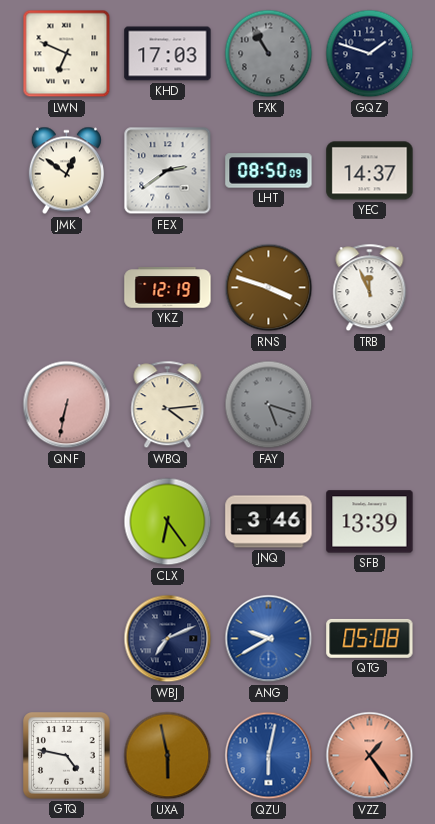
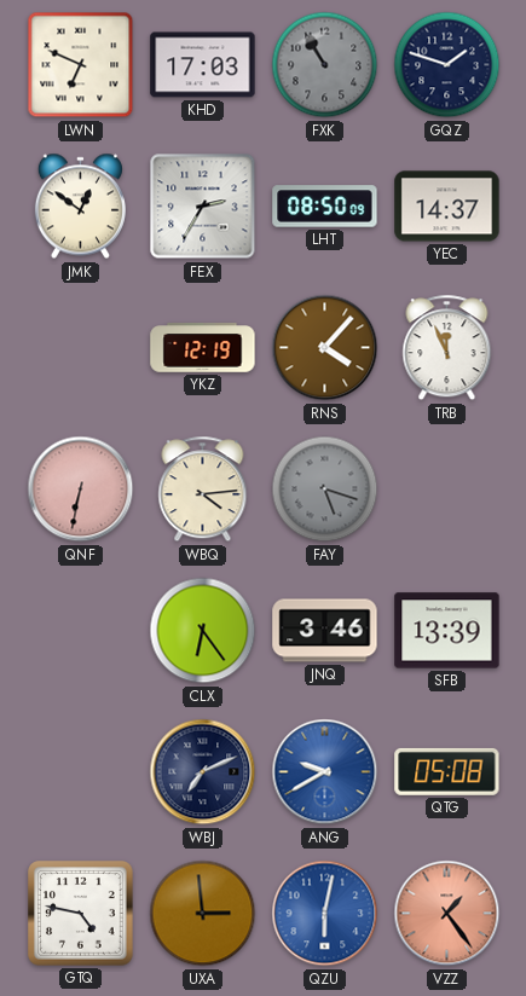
FEX: 2:39 -> 2:35
RNS: 3:48 -> 4:07
UXA: 5:58 -> 2:59
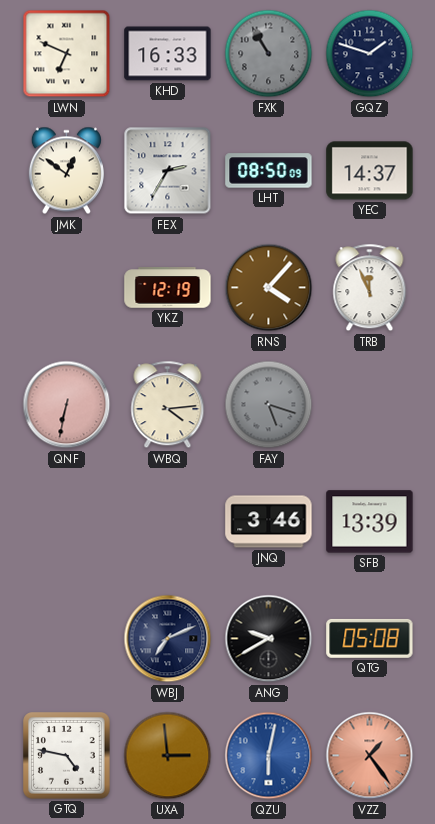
KHD: 17:03 -> 16:33
CLX: 6:24 -> none
ANG dial: blue -> black
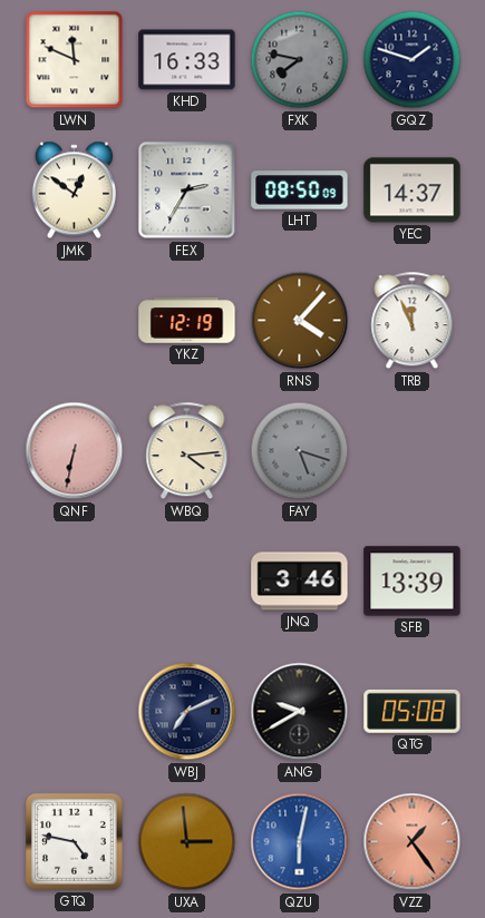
LWN: 6:49 -> 11:49
FXK: 10:55 -> 7:47
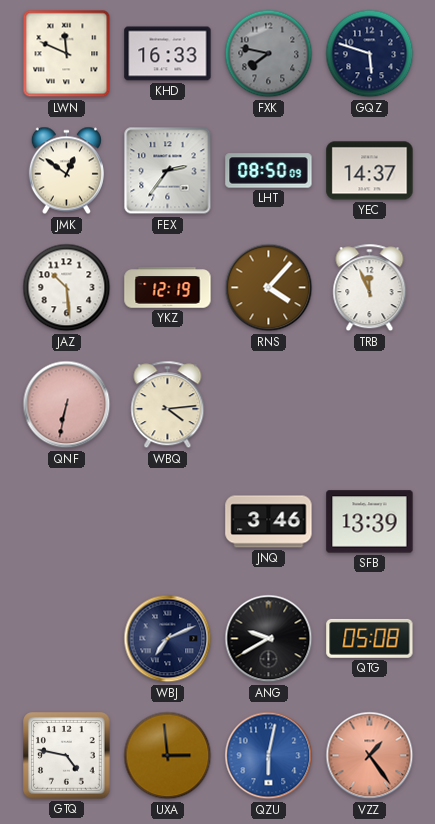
GQZ: 1:48 -> 5:48
FEX: 2:35 -> 2:36
JAZ: none -> 10:29
FAY: 5:18 -> none
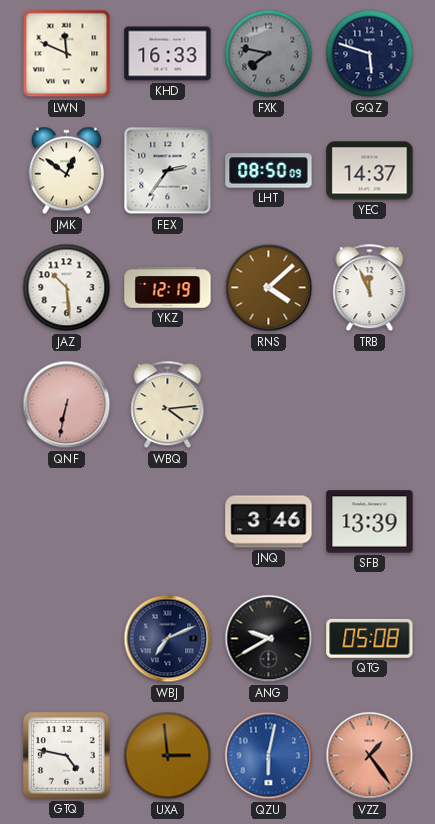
RNS: 4:07 -> 4:08
